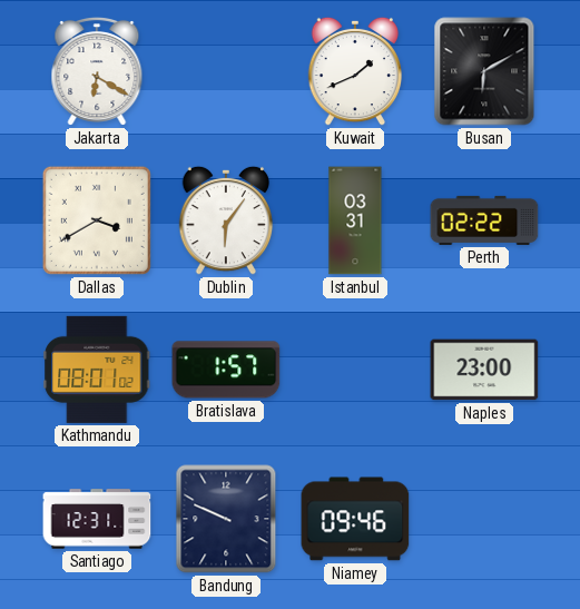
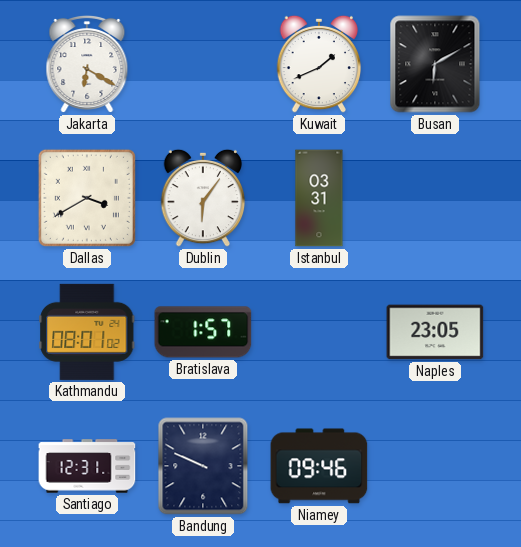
Perth: 02:22 -> none
Naples: 23:00 -> 23:05
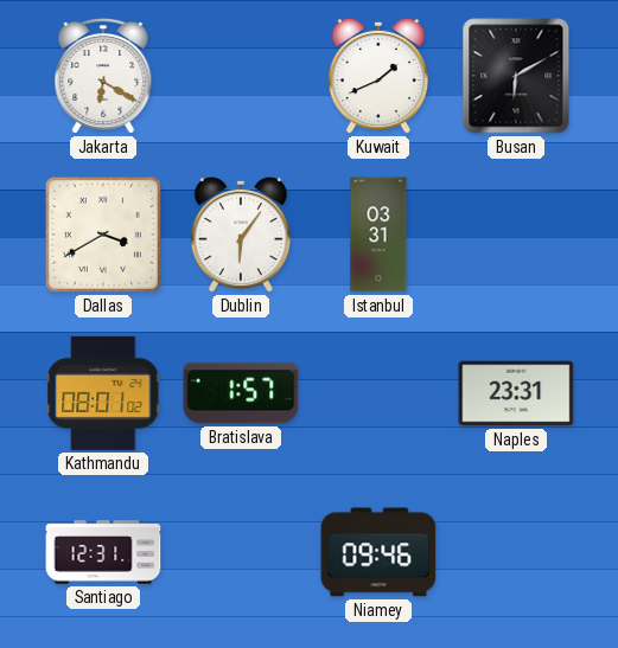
Naples: 23:05 -> 23:31
Bandung: 9:49 -> none
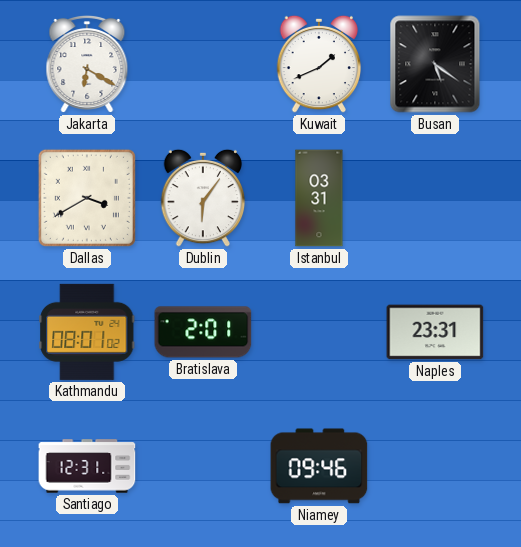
Busan: 6:10 -> 5:21
Bratislava: 1:57 -> 2:01
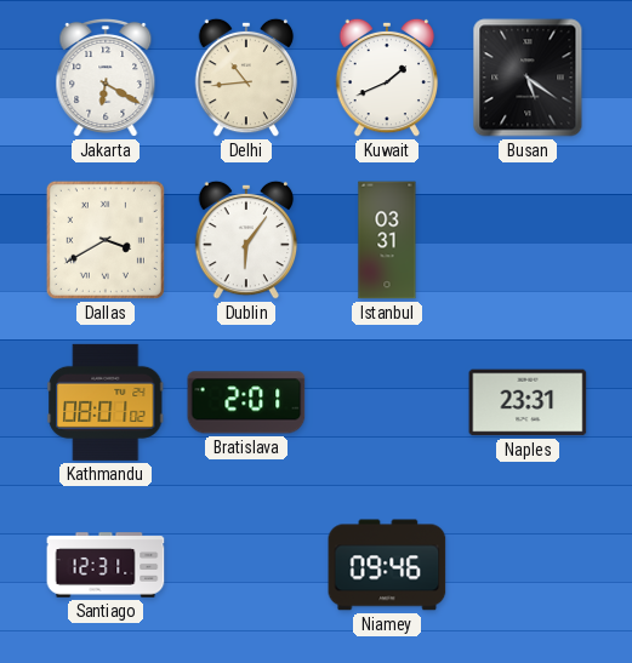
Delhi: none -> 10:44
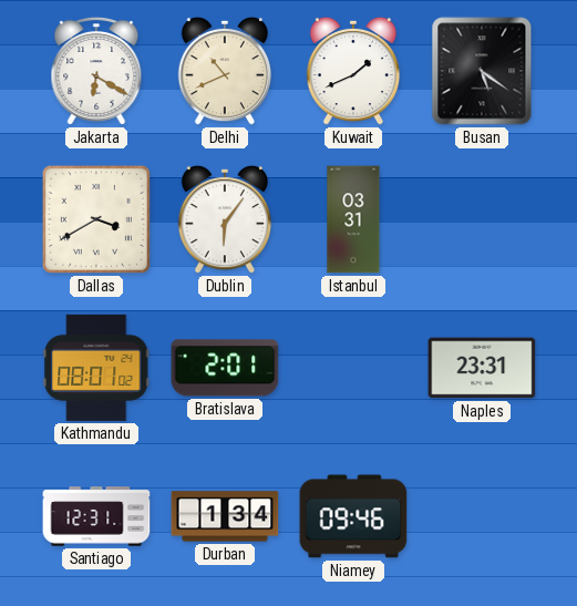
Delhi: 10:44 -> 10:41
Durban: none -> 1:34
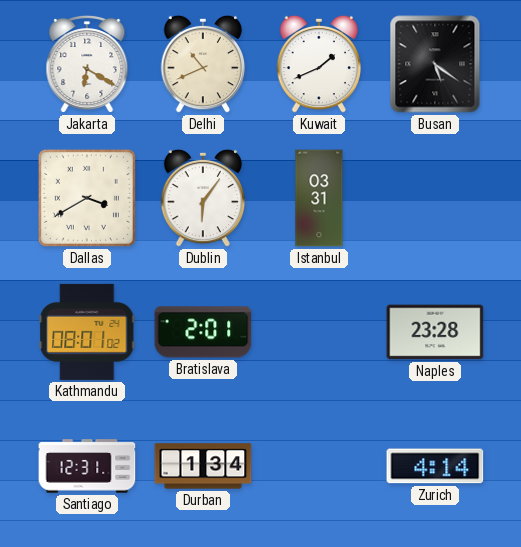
Naples: 23:31 -> 23:28
Niamey: 09:46 -> none
Zurich: none -> 4:14
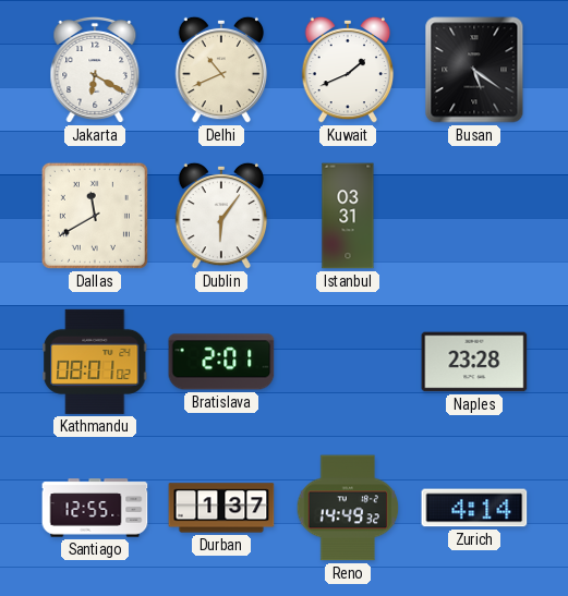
Dallas: 3:40 -> 11:40
Santiago: 12:31 -> 12:55
Durban: 1:34 -> 1:37
Reno: none -> 14:49
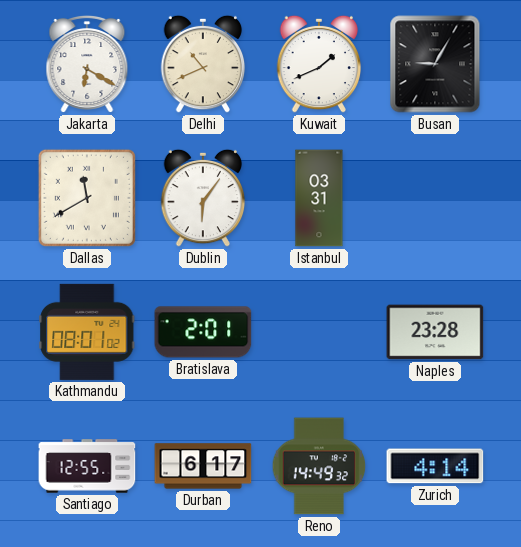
Busan: 5:21 -> 9:05
Durban: 1:37 -> 6:17
